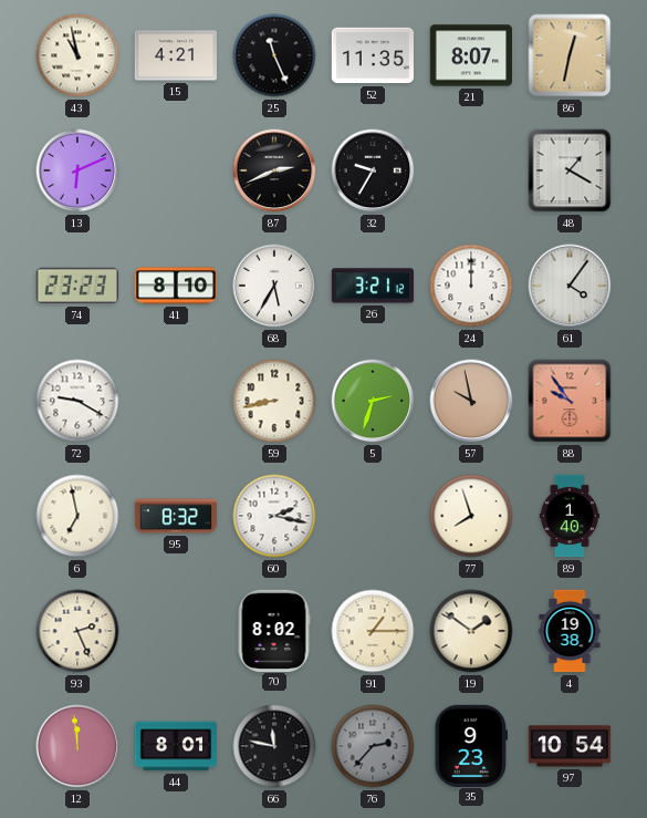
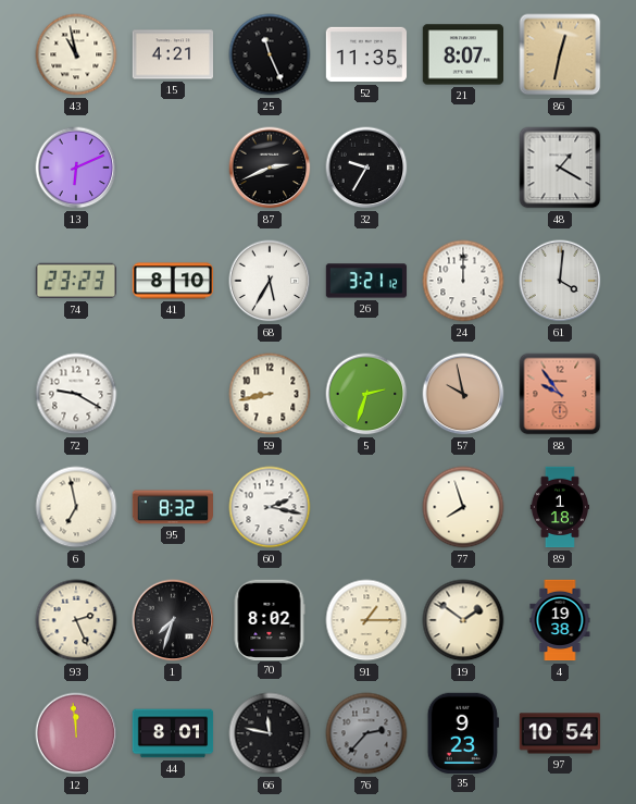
61: 4:06 -> 4:01
89: 1:40 -> 1:18
1: none -> 7:33
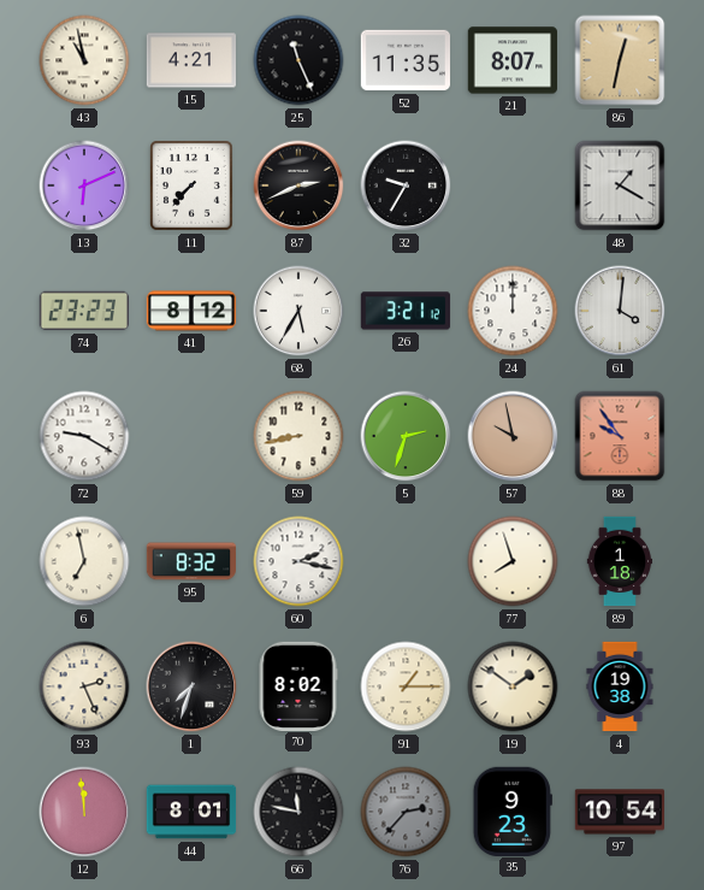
11: none -> 7:37
41: 8:10 -> 8:12
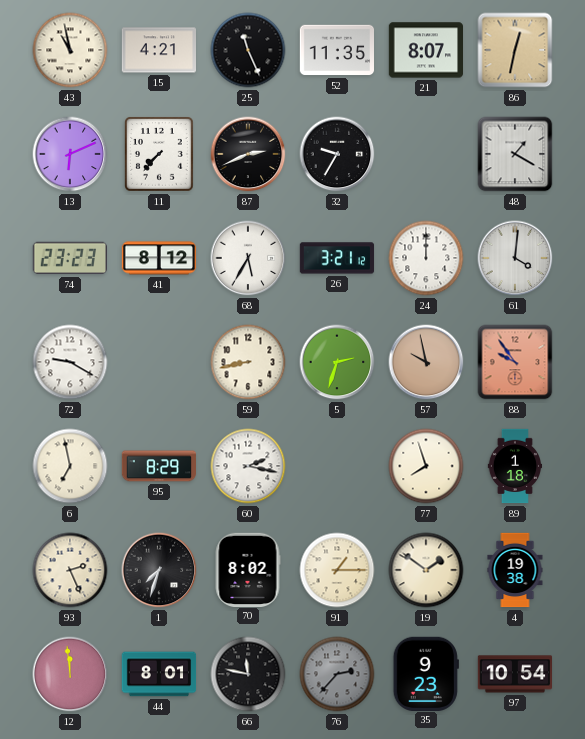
95: 8:32 -> 8:29
